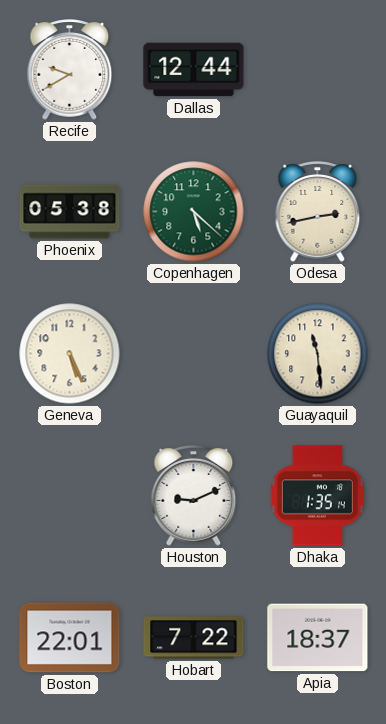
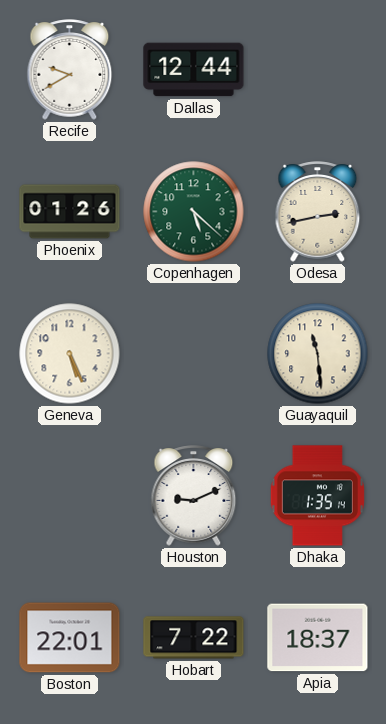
Phoenix: 05:38 -> 01:26
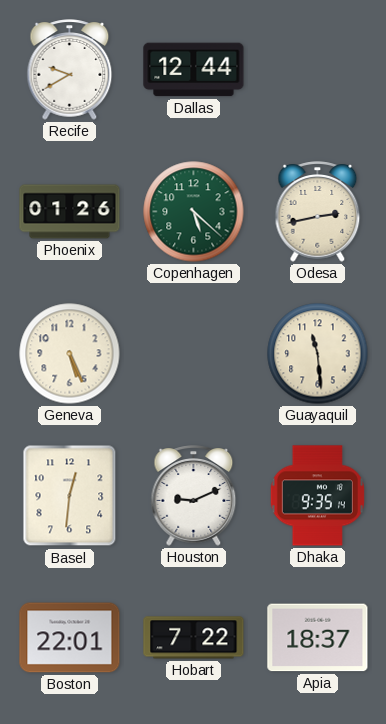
Basel: none -> 12:31
Dhaka: 1:35 -> 9:35
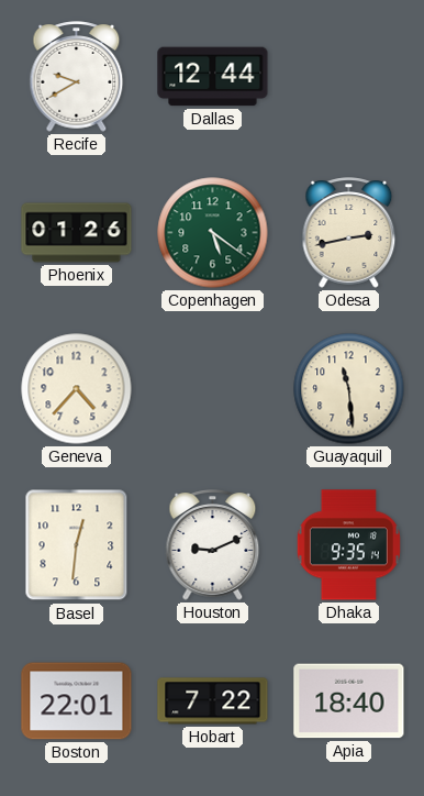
Copenhagen: 5:22 -> 5:21
Geneva: 5:26 -> 4:37
Apia: 18:37 -> 18:40
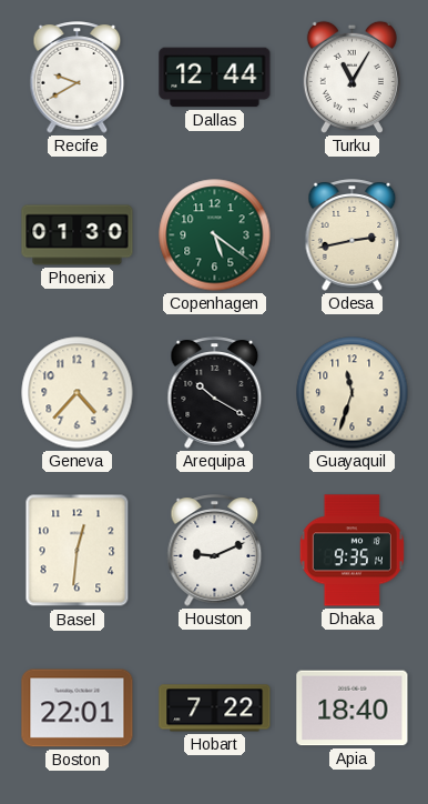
Turku: none -> 11:05
Phoenix: 01:26 -> 01:30
Arequipa: none -> 10:20
Guayaquil: 11:29 -> 11:33
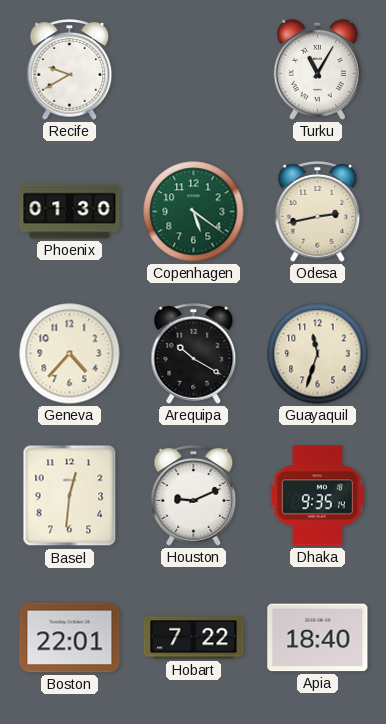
Dallas: 12:44 -> none
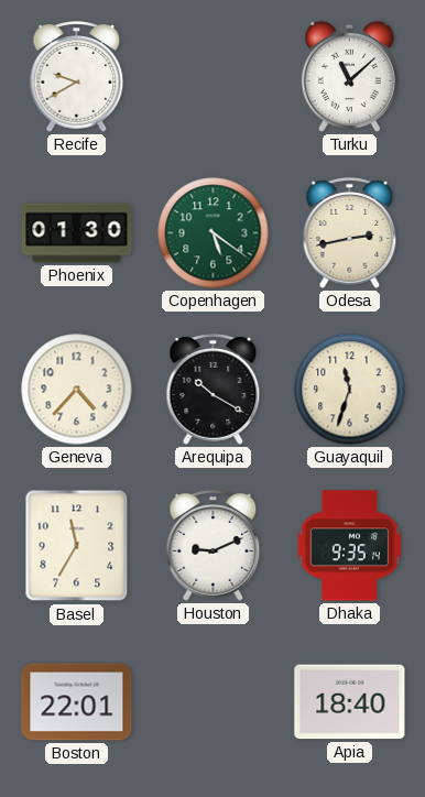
Turku: 11:05 -> 11:08
Basel: 12:31 -> 11:35
Hobart: 7:22 -> none
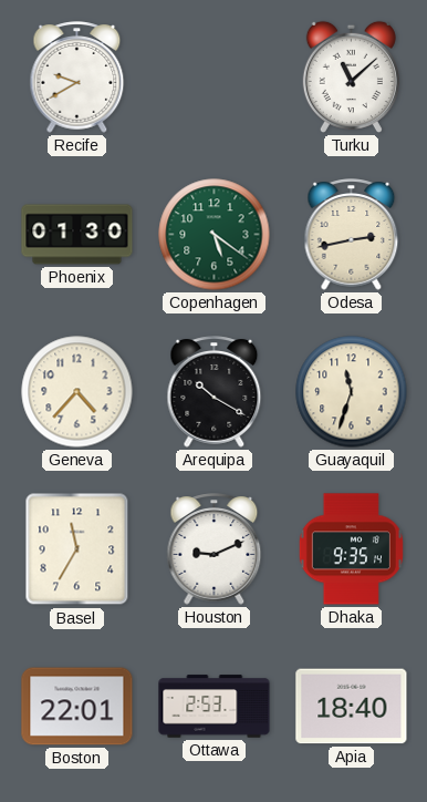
Ottawa: none -> 2:53
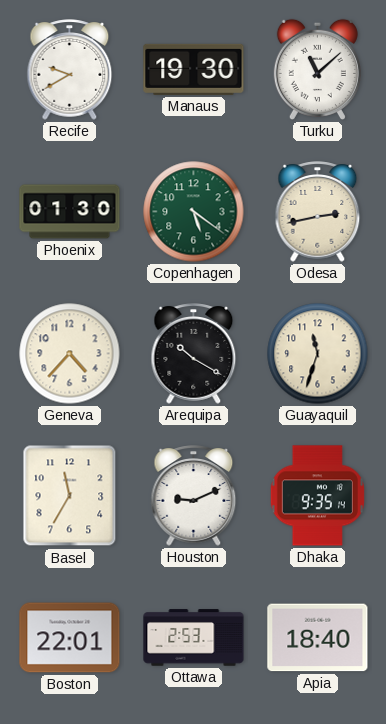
Manaus: none -> 19:30
